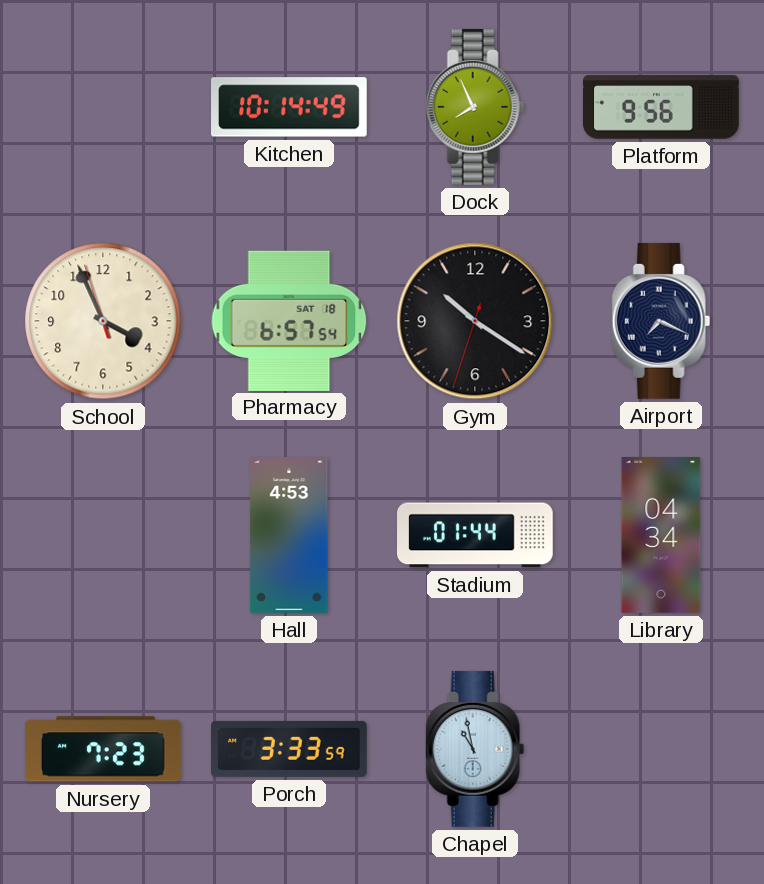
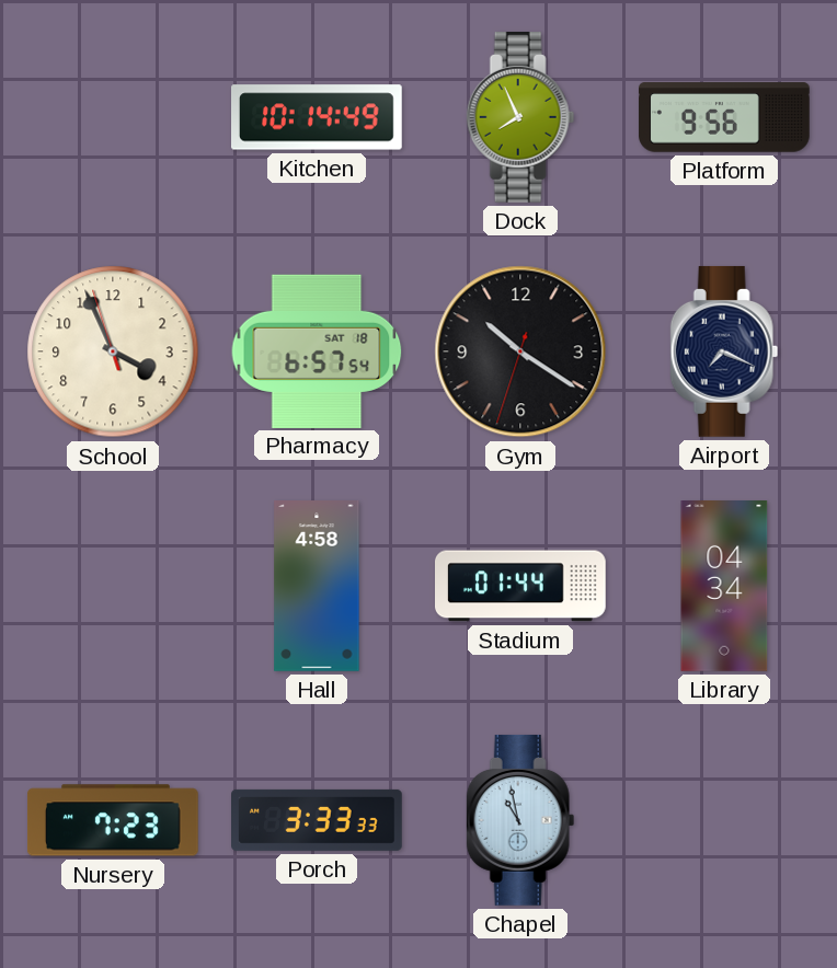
Hall: 4:53 -> 4:58
Porch: 3:33:59 -> 3:33:33
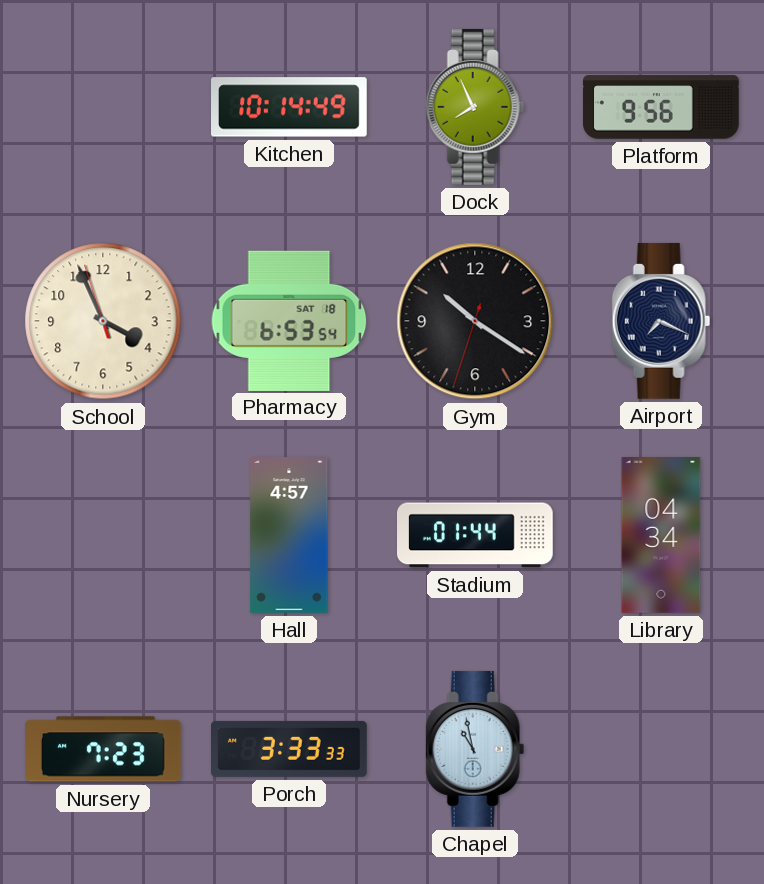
Pharmacy: 6:57 -> 6:53
Hall: 4:58 -> 4:57
